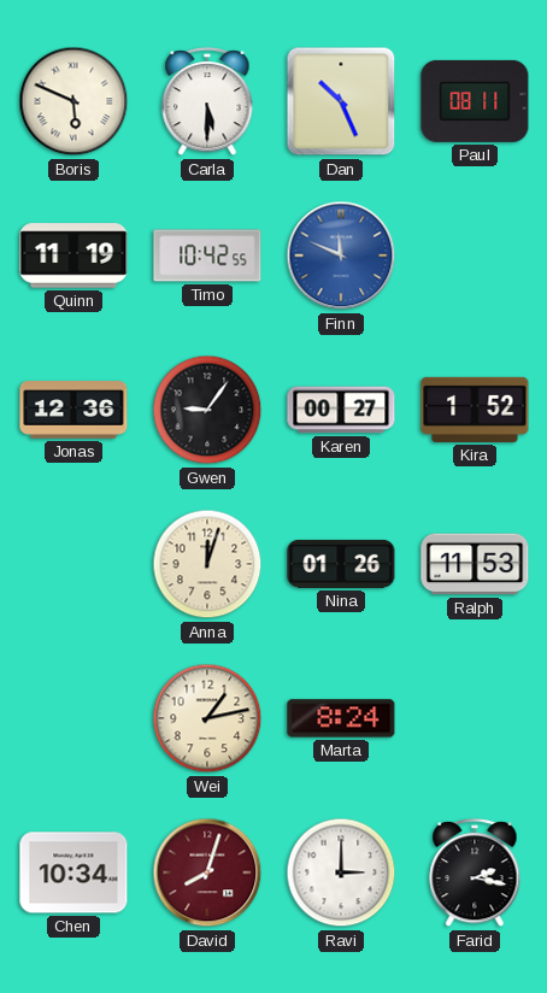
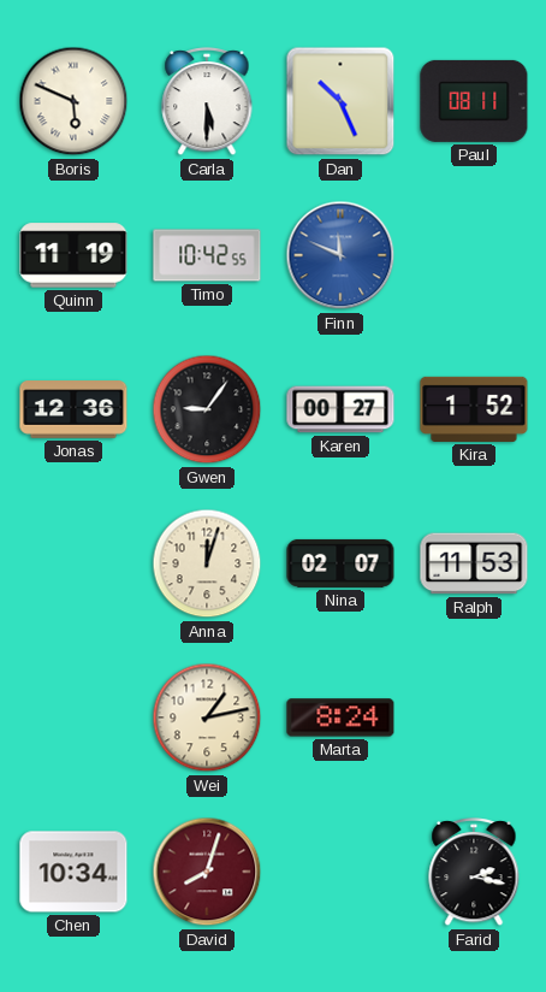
Nina: 01:26 -> 02:07
Ravi: 3:00 -> none
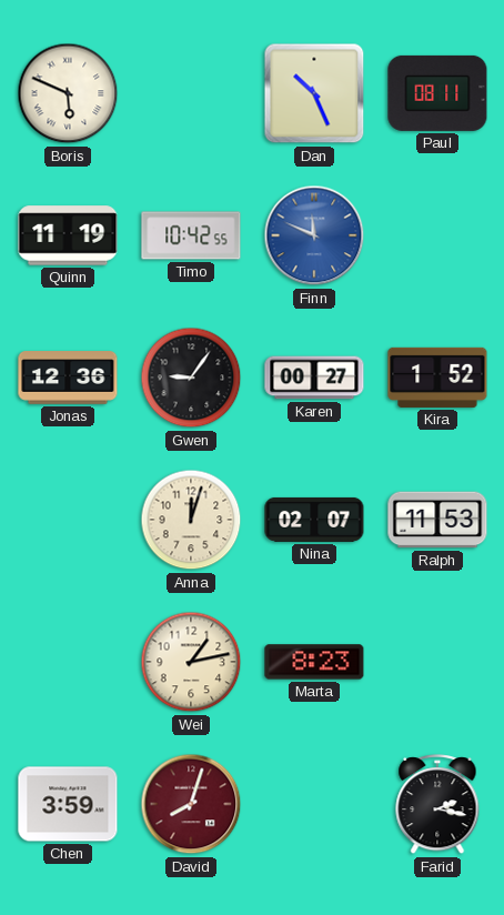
Carla: 5:30 -> none
Marta: 8:24 -> 8:23
Chen: 10:34 -> 3:59
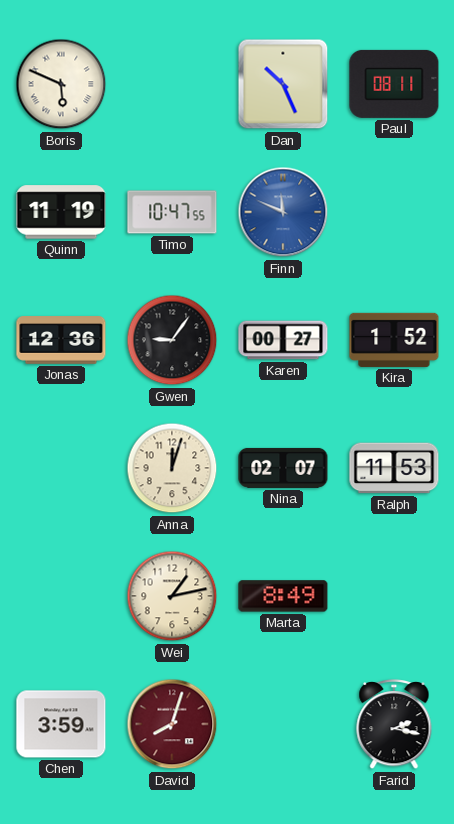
Timo: 10:42 -> 10:47
Marta: 8:23 -> 8:49
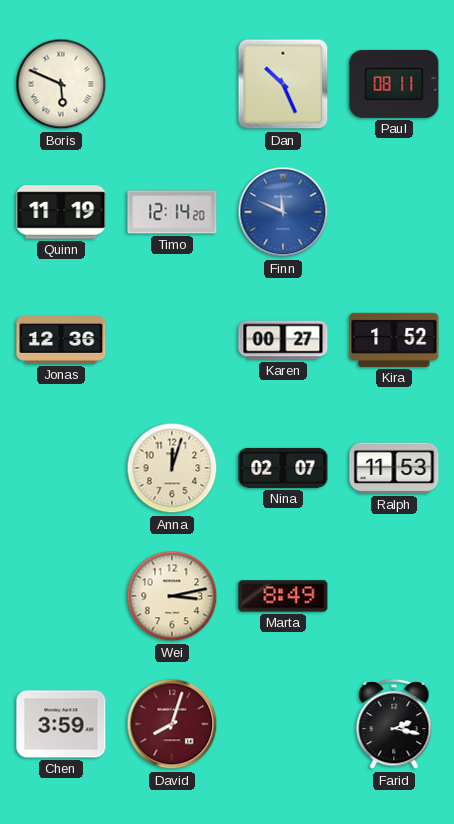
Timo: 10:47 -> 12:14
Gwen: 9:06 -> none
Wei: 1:13 -> 3:13
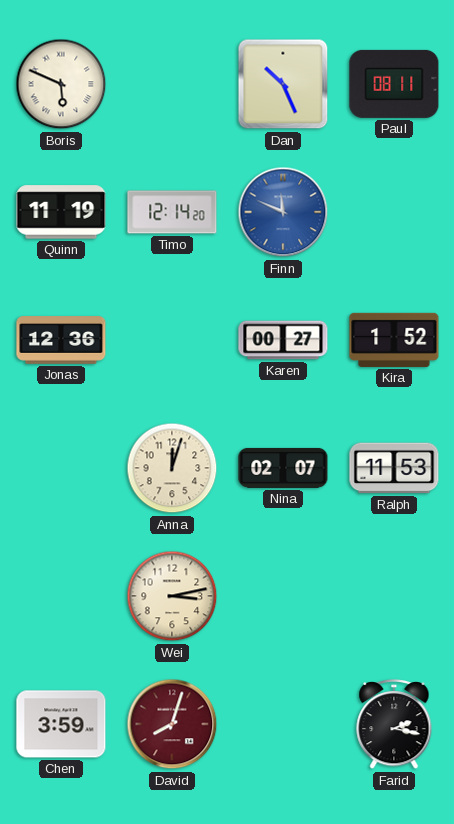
Marta: 8:49 -> none
